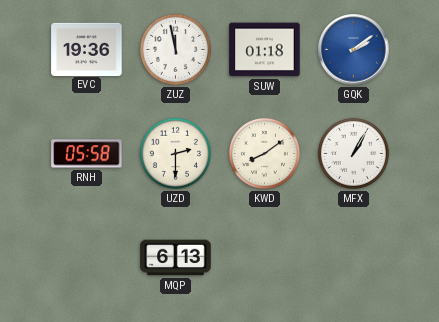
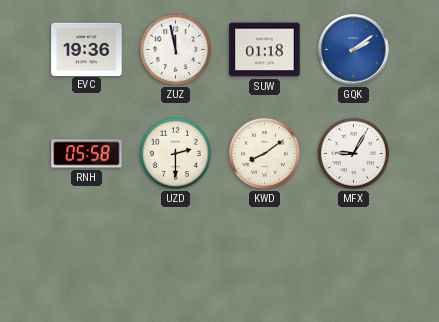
MFX: 1:05 -> 9:05
MQP: 6:13 -> none
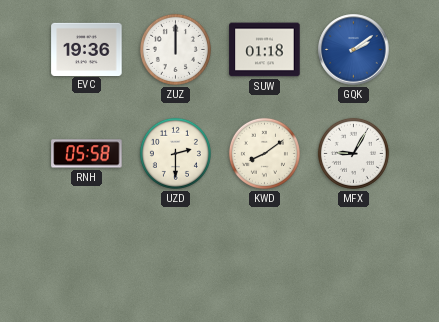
ZUZ: 11:58 -> 12:00
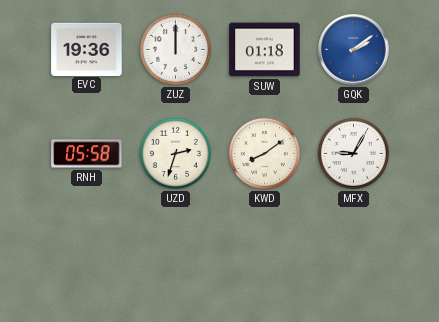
UZD: 2:30 -> 2:33
